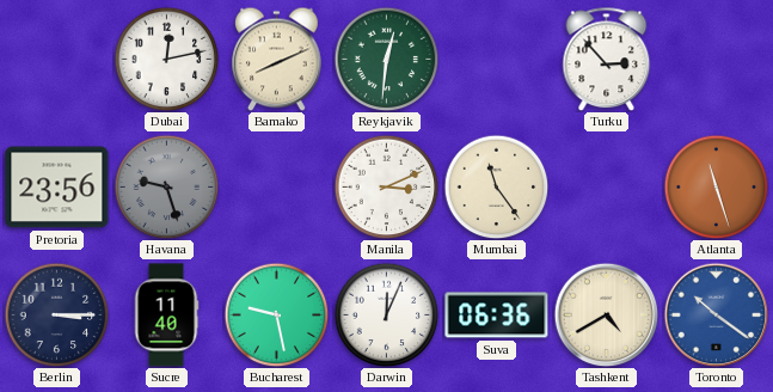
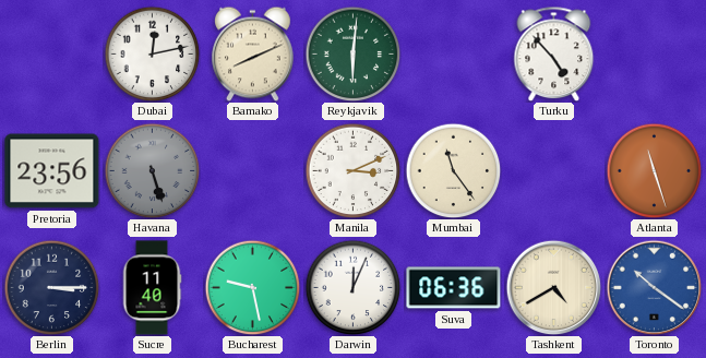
Reykjavik: 12:31 -> 6:01
Turku: 2:53 -> 4:53
Havana: 9:27 -> 5:27
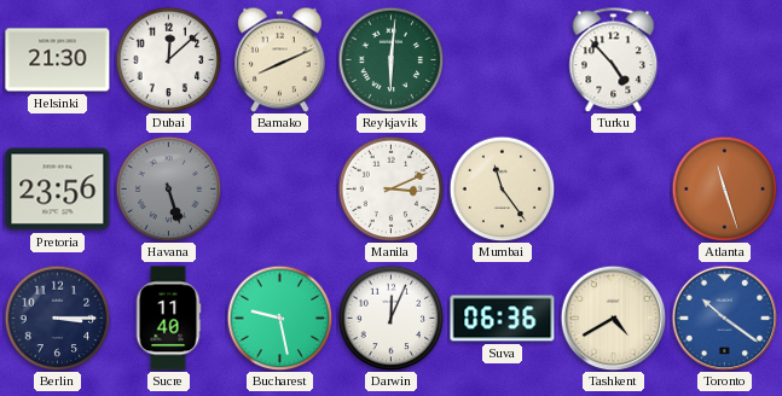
Helsinki: none -> 21:30
Dubai: 12:13 -> 12:08
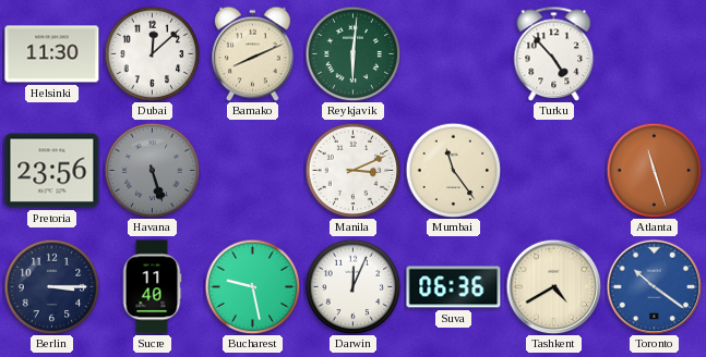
Helsinki: 21:30 -> 11:30
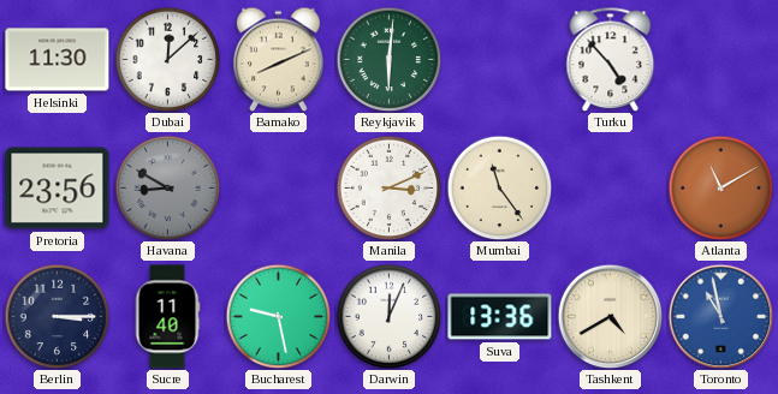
Havana: 5:27 -> 8:50
Atlanta: 11:27 -> 11:10
Suva: 06:36 -> 13:36
Toronto: 10:21 -> 10:58
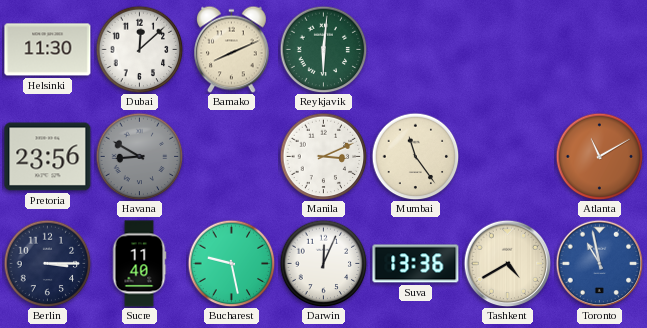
Turku: 4:53 -> none
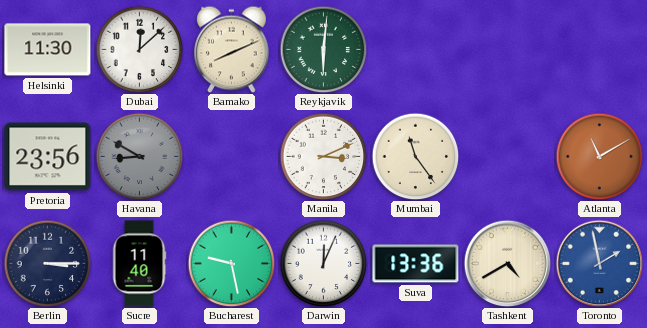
Toronto: 10:58 -> 1:58
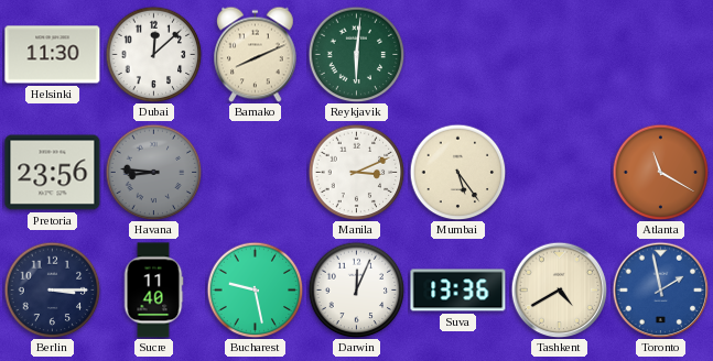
Havana: 8:50 -> 8:46
Mumbai: 11:24 -> 5:24
Atlanta: 11:10 -> 11:20
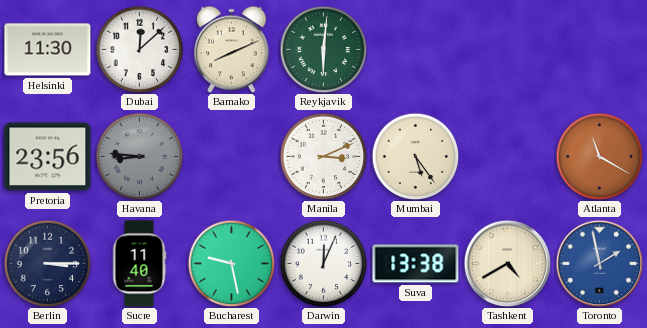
Suva: 13:36 -> 13:38
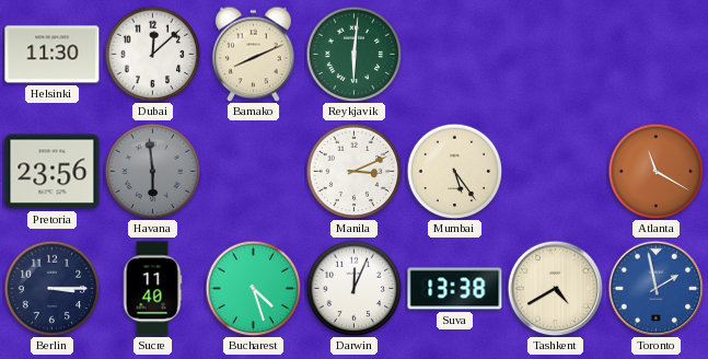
Havana: 8:46 -> 5:59
Bucharest: 9:28 -> 4:27
